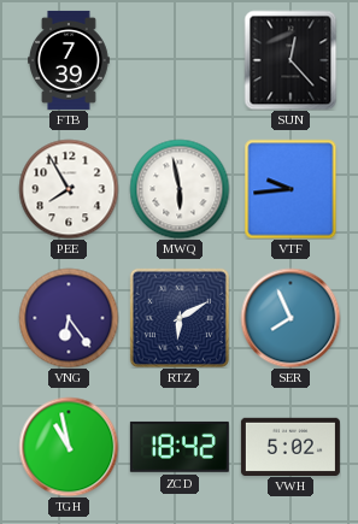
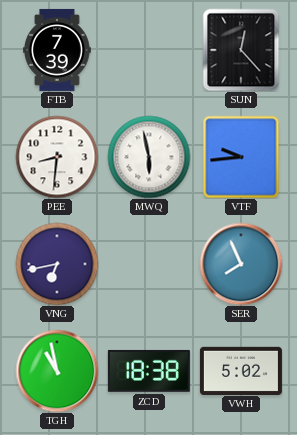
PEE: 7:55 -> 8:31
VNG: 6:24 -> 6:43
RTZ: 6:10 -> none
ZCD: 18:42 -> 18:38
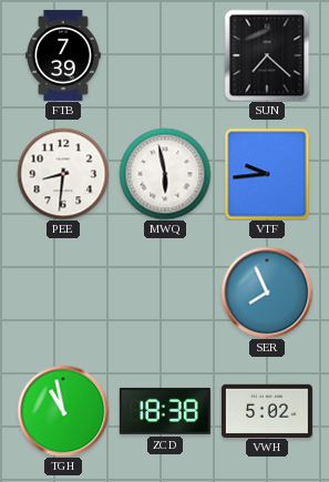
SUN: 12:23 -> 7:22
VNG: 6:43 -> none
